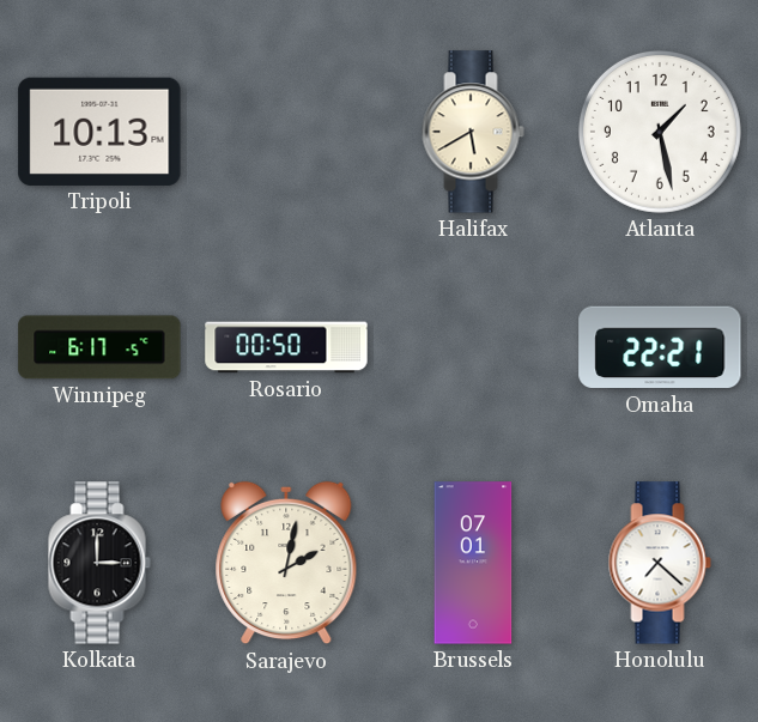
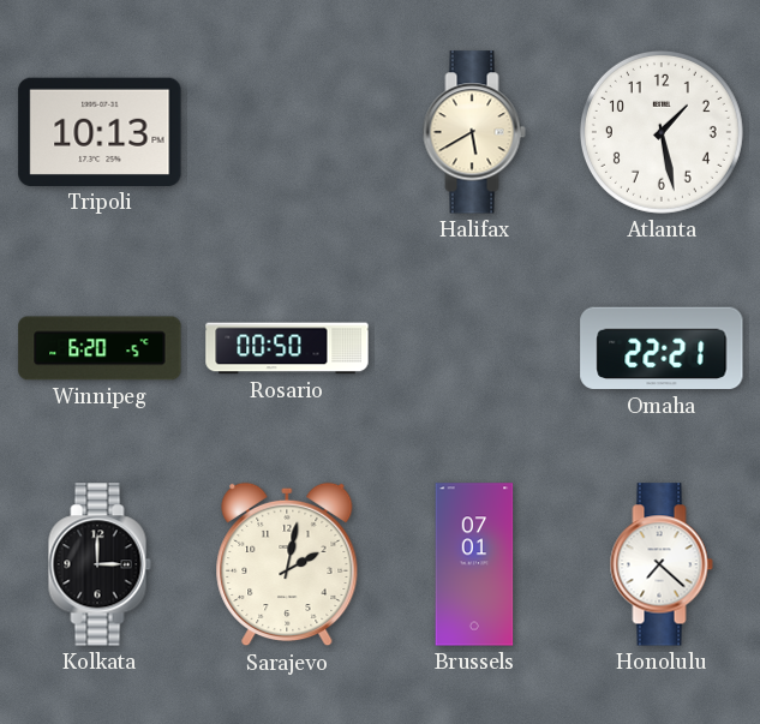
Winnipeg: 6:17 -> 6:20
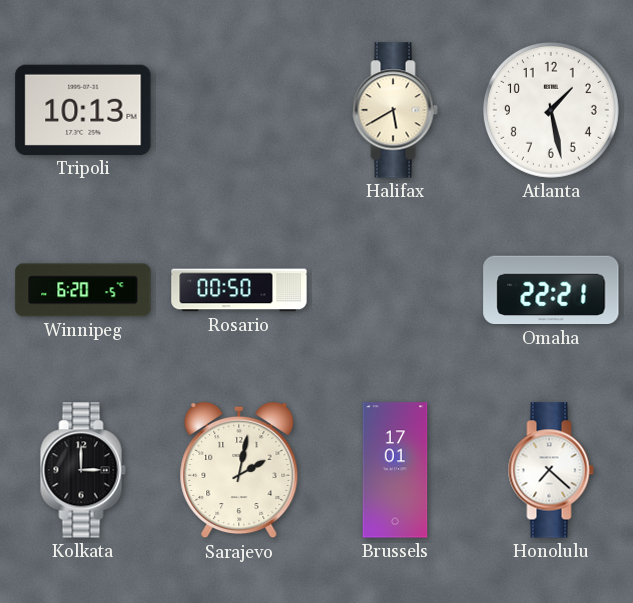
Brussels: 07:01 -> 17:01
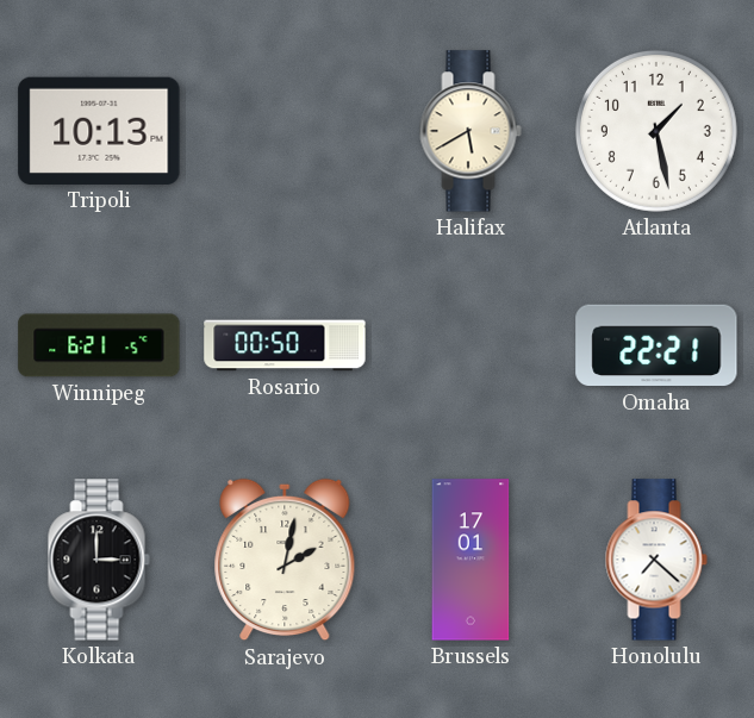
Winnipeg: 6:20 -> 6:21
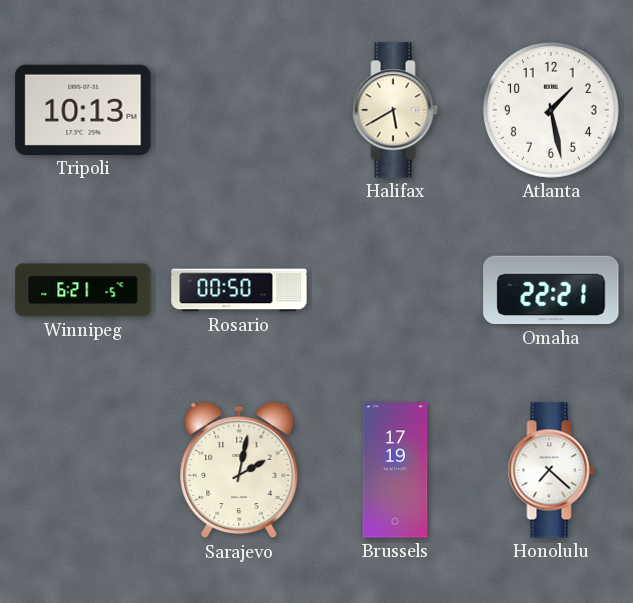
Kolkata: 3:00 -> none
Brussels: 17:01 -> 17:19
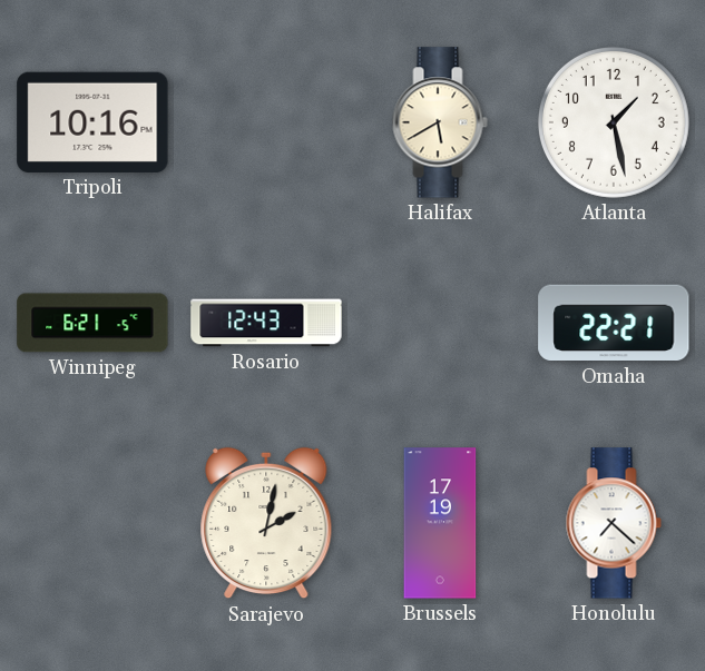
Tripoli: 10:13 -> 10:16
Rosario: 00:50 -> 12:43
